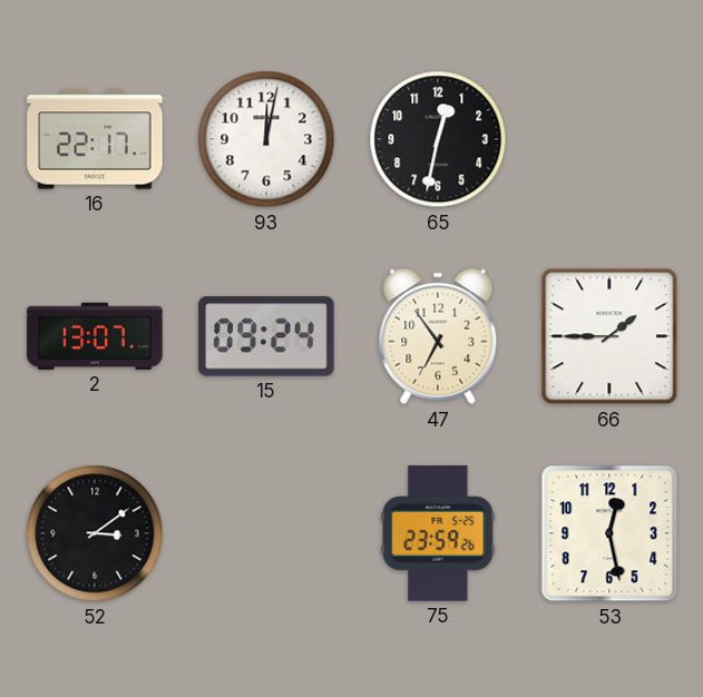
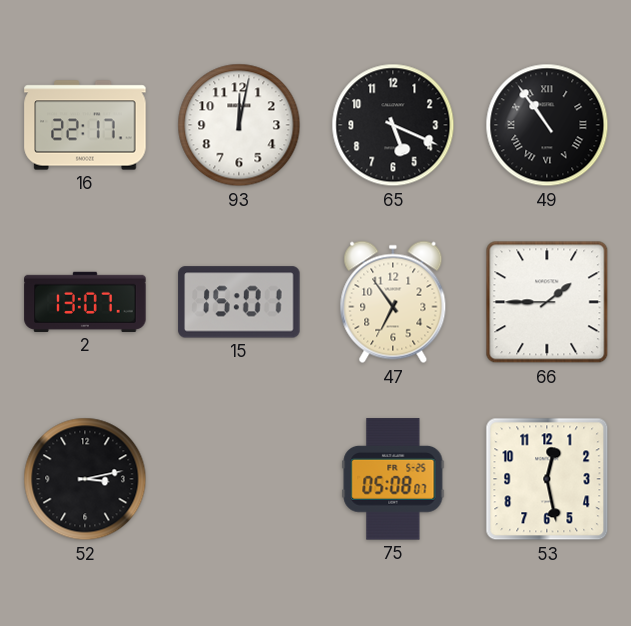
65: 12:32 -> 5:19
49: none -> 10:54
15: 09:24 -> 15:01
52: 3:09 -> 3:13
75: 23:59 -> 05:08
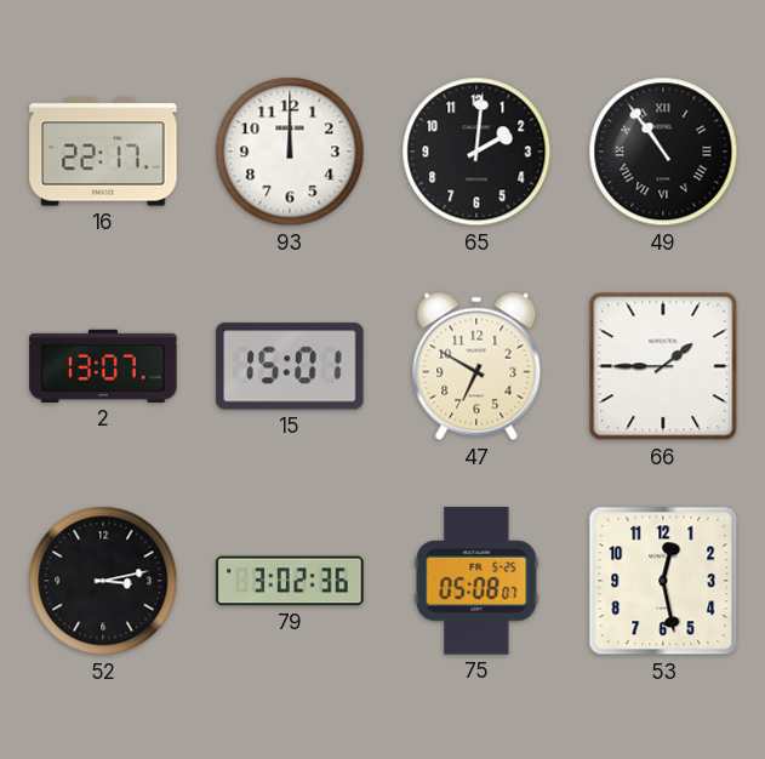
93: 12:02 -> 12:00
65: 5:19 -> 2:01
47: 6:54 -> 6:50
79: none -> 3:02
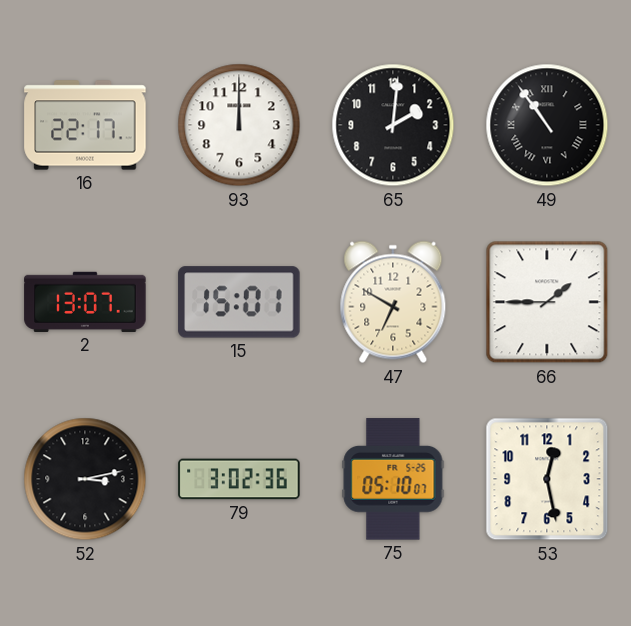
75: 05:08 -> 05:10
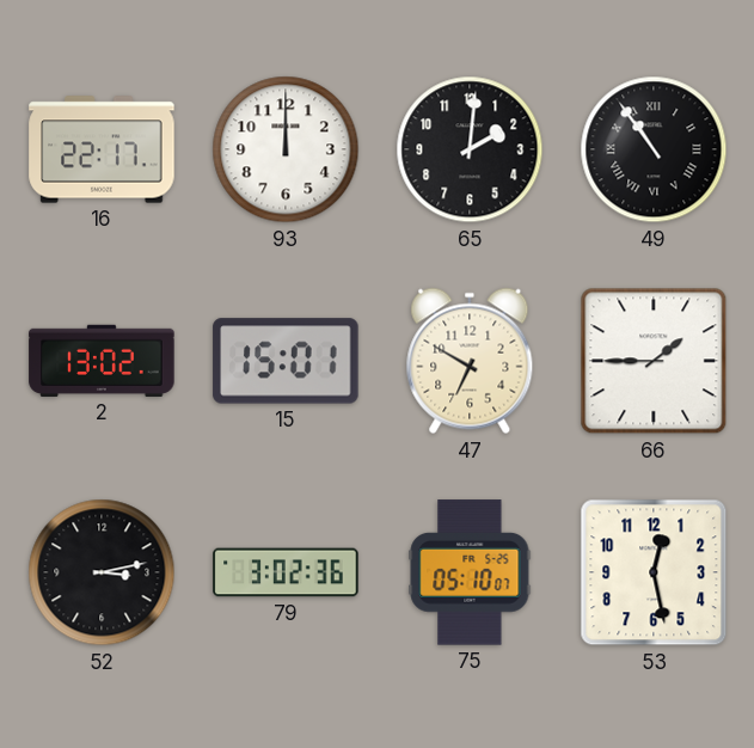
2: 13:07 -> 13:02
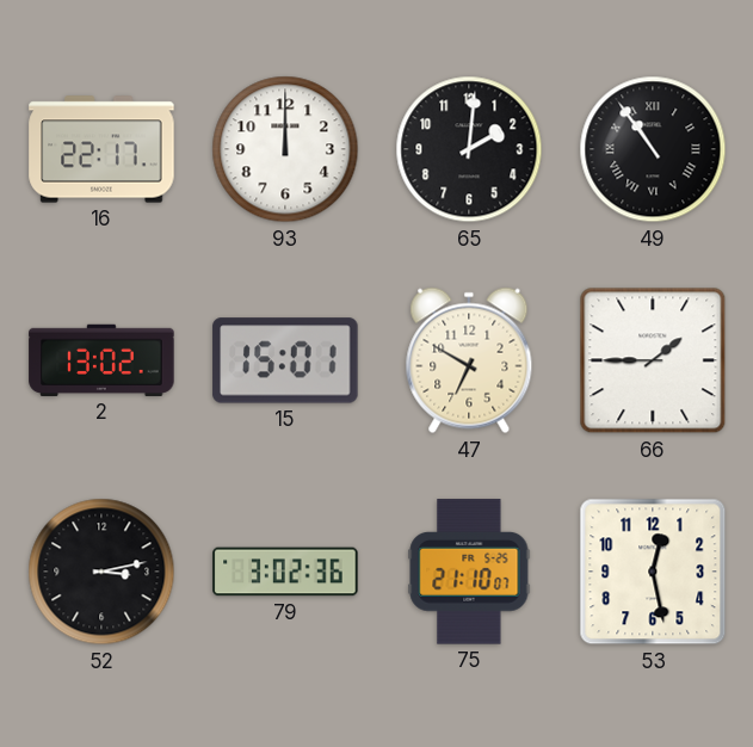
75: 05:10 -> 21:10
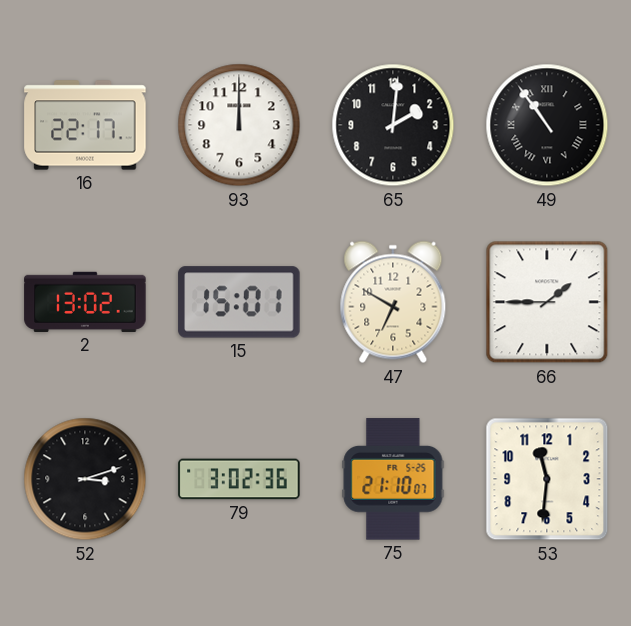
52: 3:13 -> 3:12
53: 12:28 -> 11:31
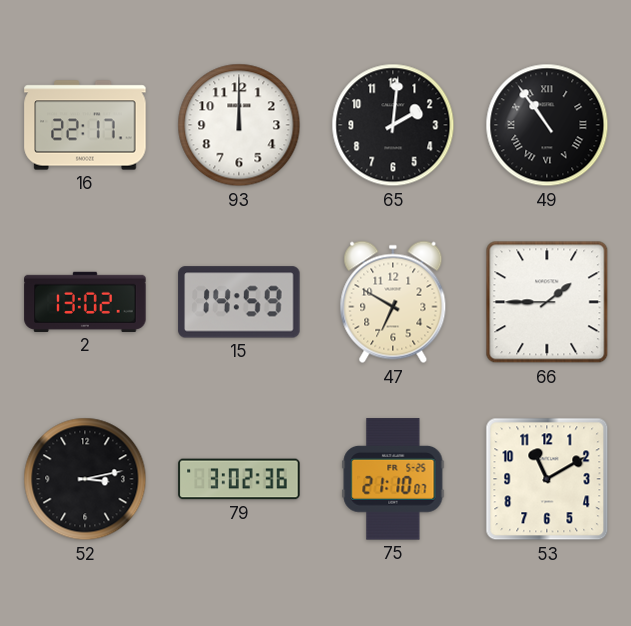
15: 15:01 -> 14:59
52: 3:12 -> 3:13
53: 11:31 -> 11:10
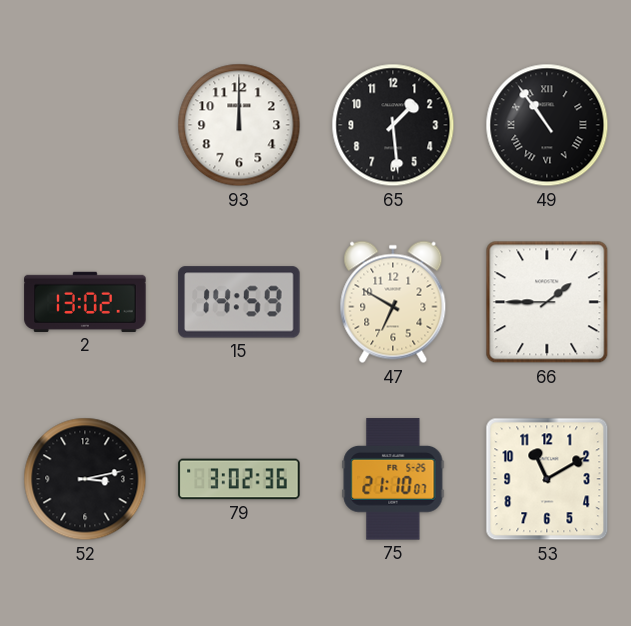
16: 22:17 -> none
65: 2:01 -> 1:29
